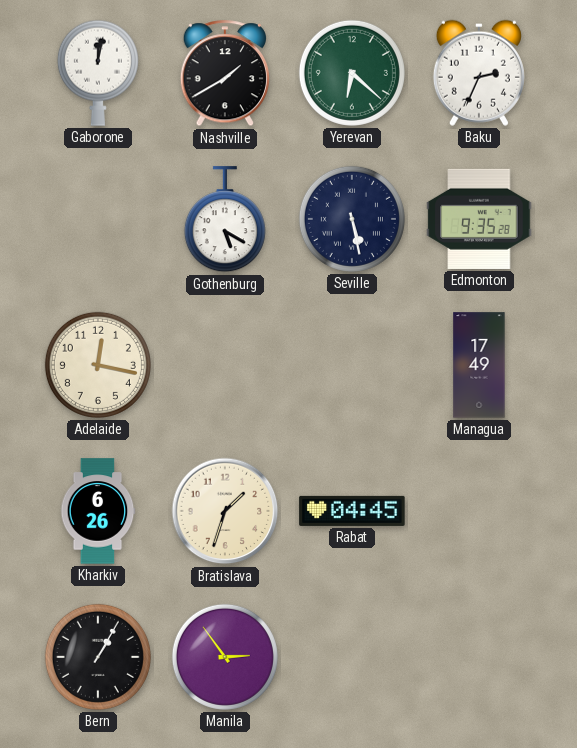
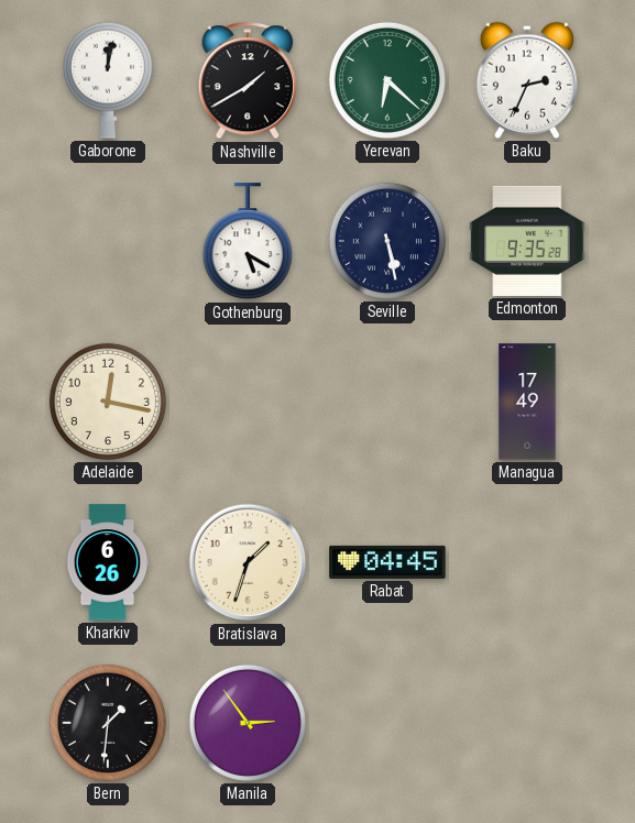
Bern: 1:05 -> 1:31
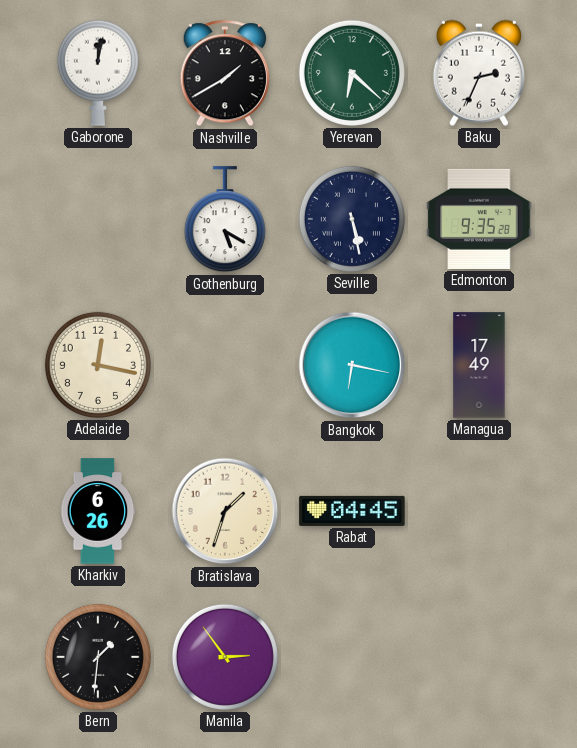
Bangkok: none -> 6:17
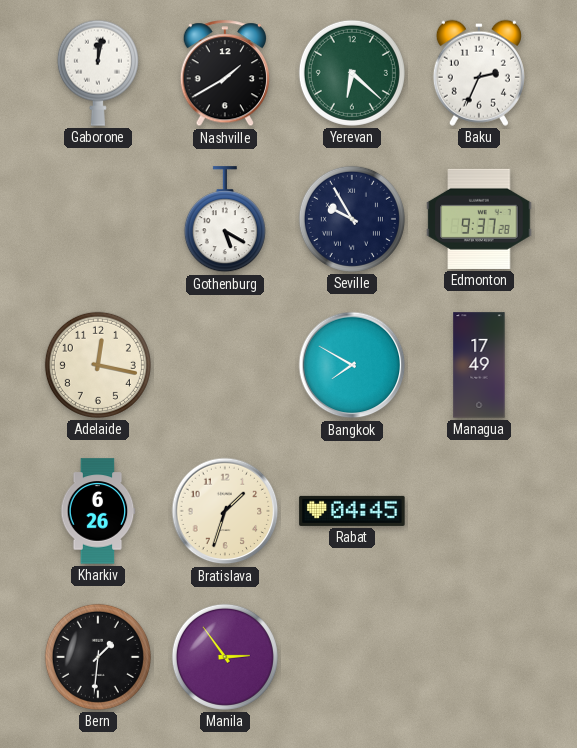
Seville: 5:28 -> 9:55
Edmonton: 9:35 -> 9:37
Bangkok: 6:17 -> 7:50
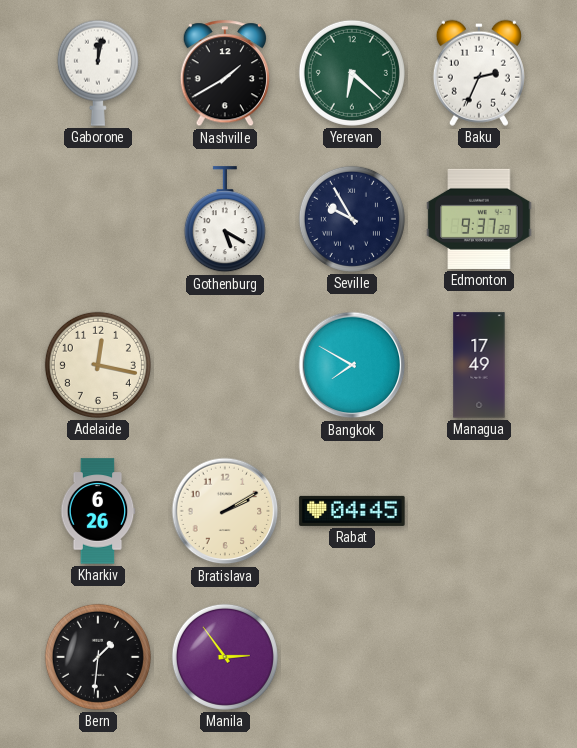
Bratislava: 1:33 -> 2:10
